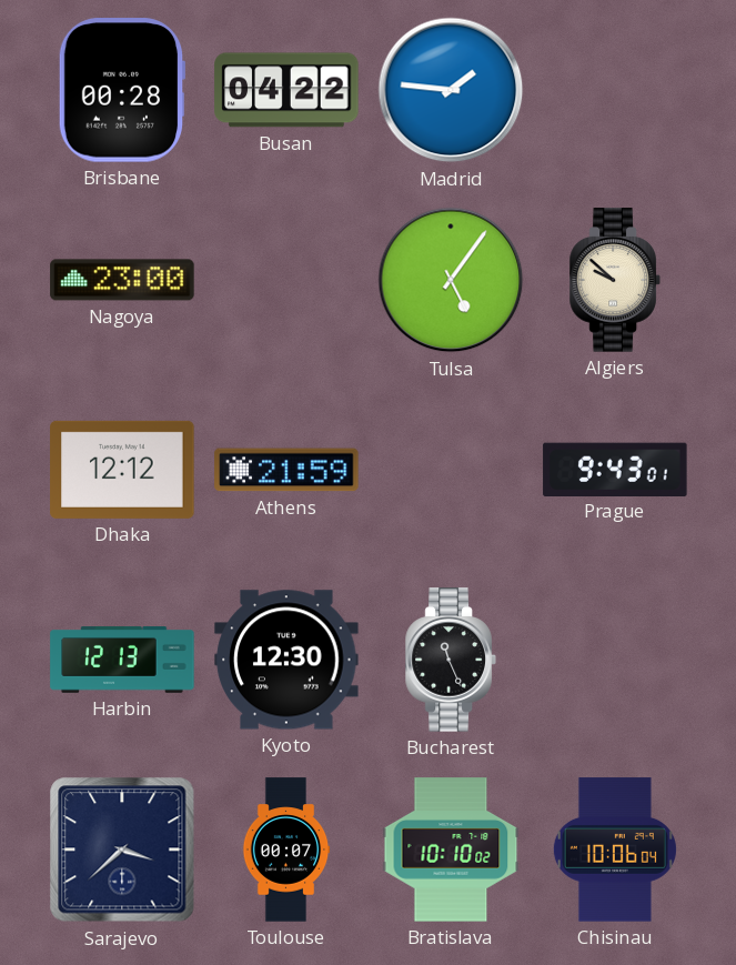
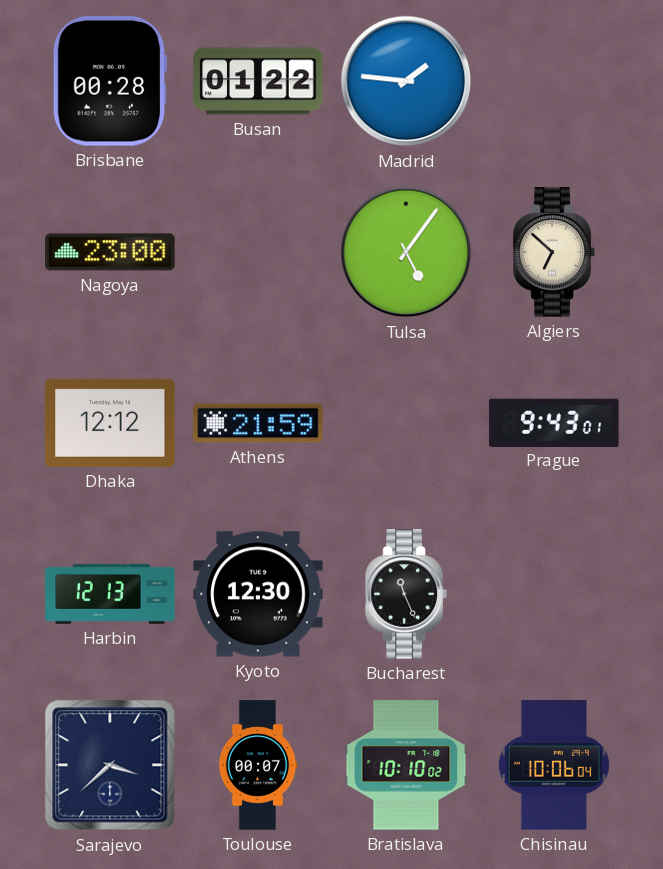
Busan: 04:22 -> 01:22
Algiers: 9:52 -> 6:52
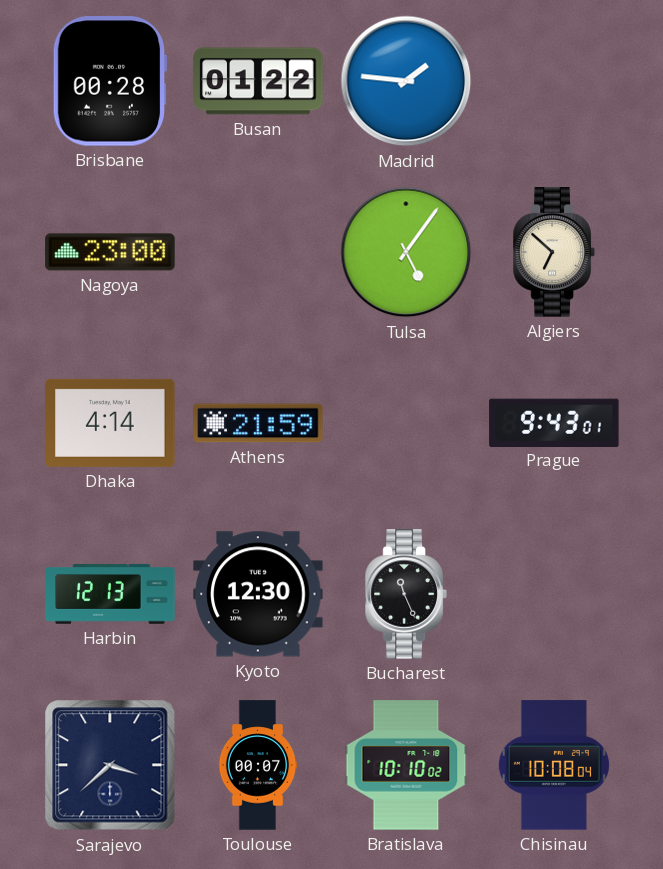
Dhaka: 12:12 -> 4:14
Chisinau: 10:06 -> 10:08
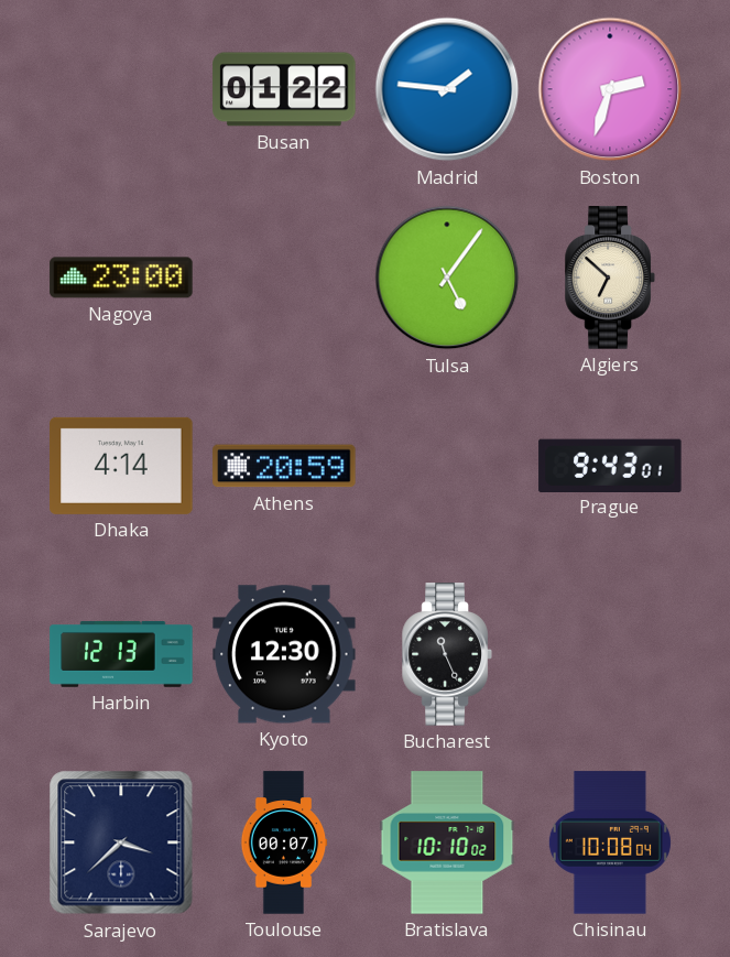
Brisbane: 00:28 -> none
Boston: none -> 2:33
Athens: 21:59 -> 20:59
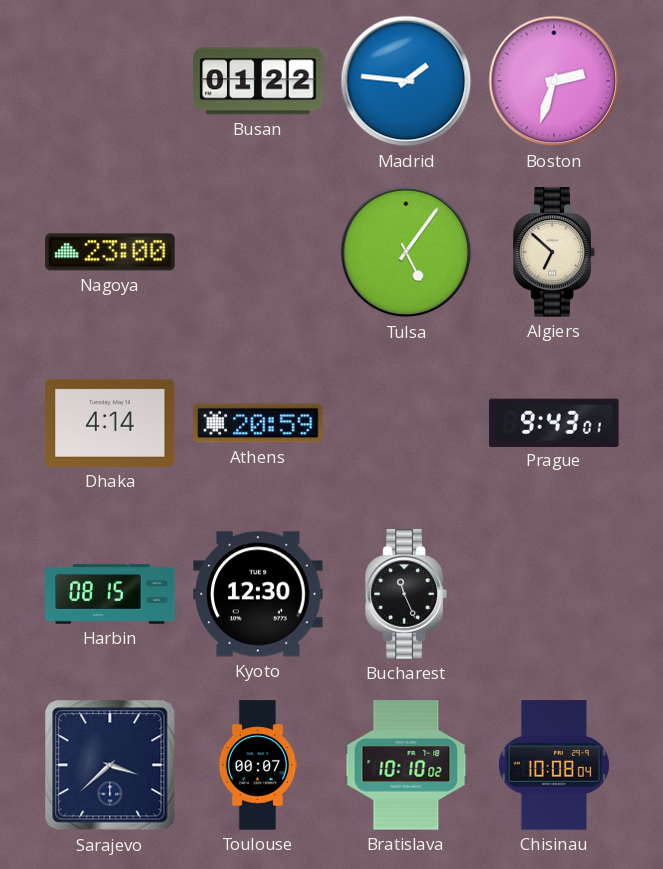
Harbin: 12:13 -> 08:15
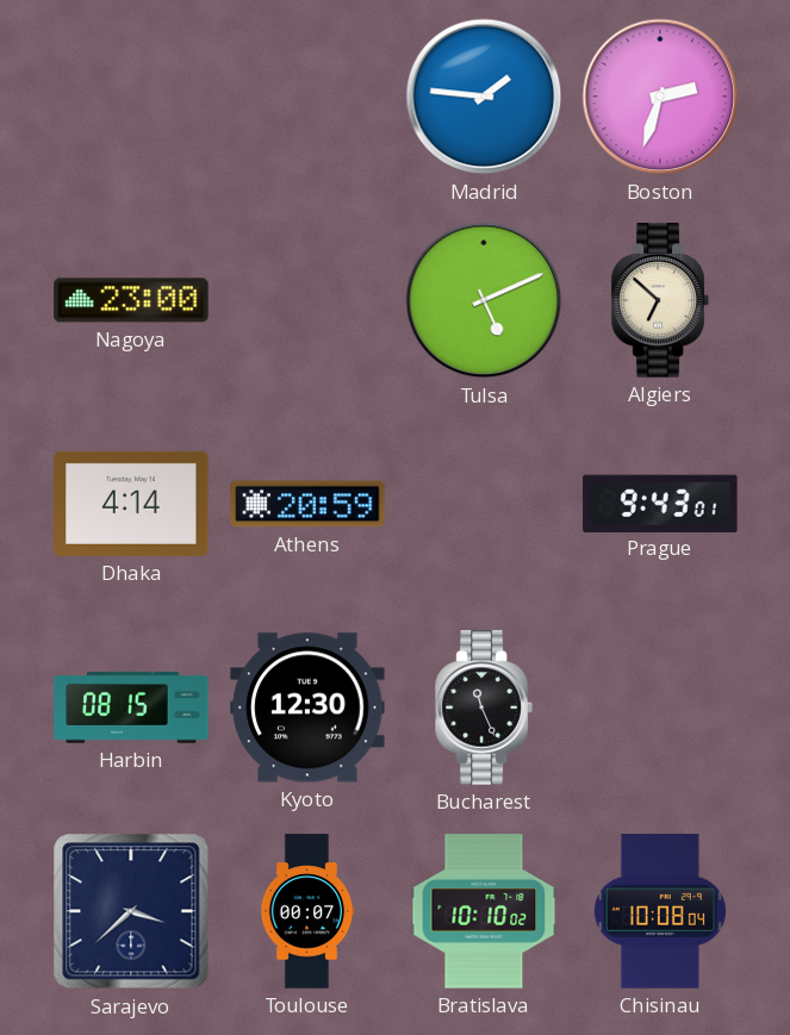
Busan: 01:22 -> none
Tulsa: 5:06 -> 5:11
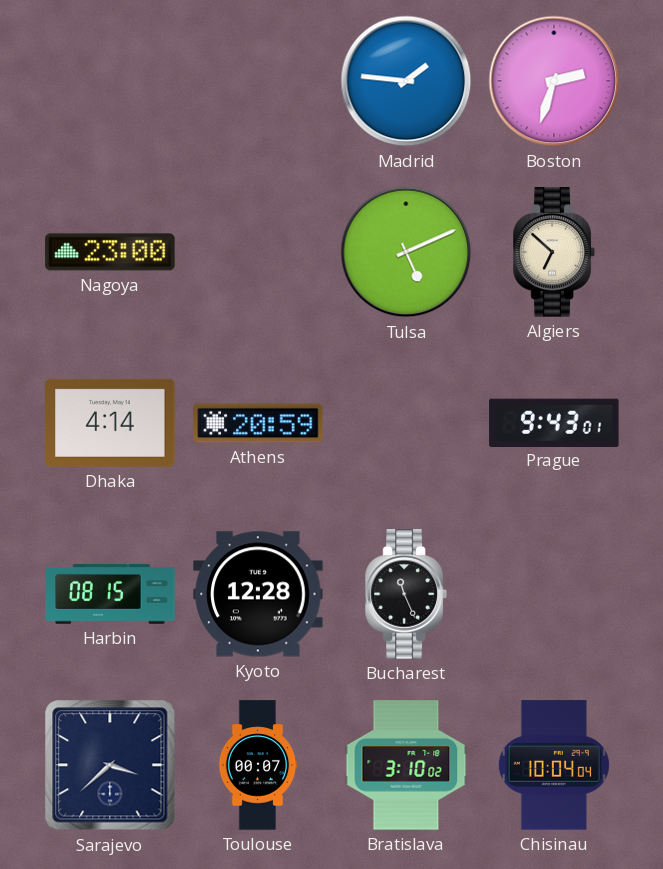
Kyoto: 12:30 -> 12:28
Bratislava: 10:10 -> 3:10
Chisinau: 10:08 -> 10:04
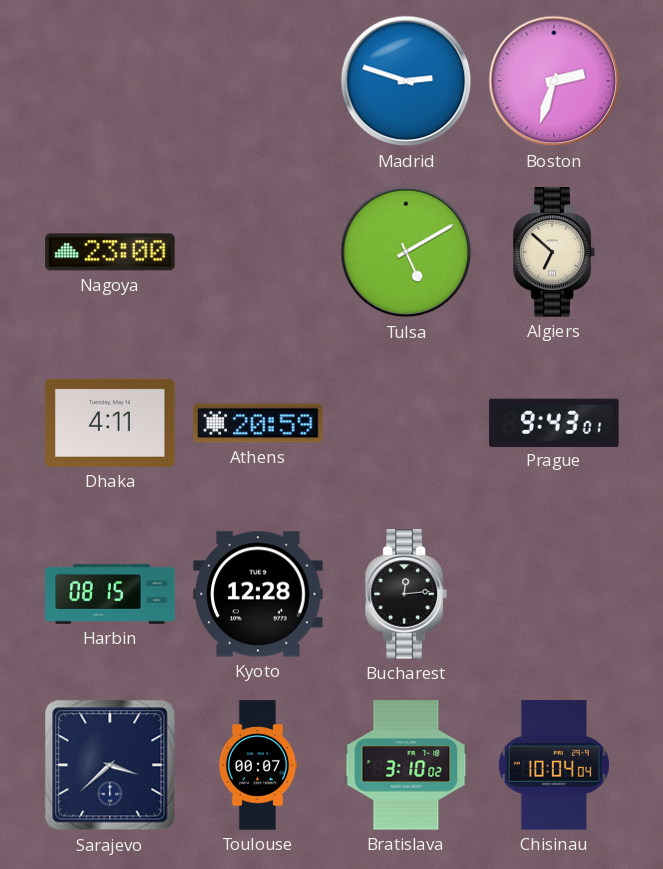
Madrid: 1:46 -> 2:48
Tulsa: 5:11 -> 5:10
Dhaka: 4:14 -> 4:11
Bucharest: 11:26 -> 12:14
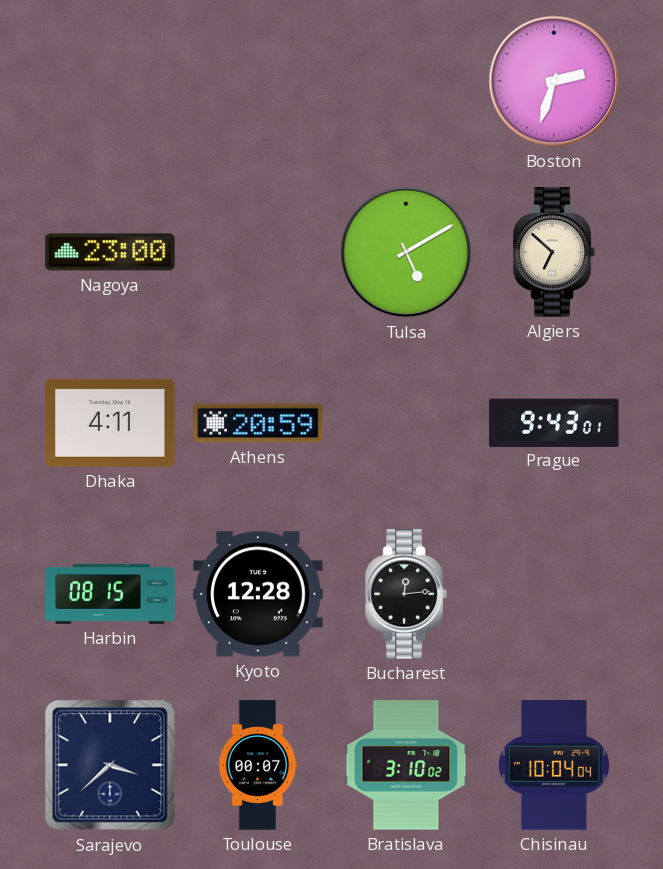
Madrid: 2:48 -> none
